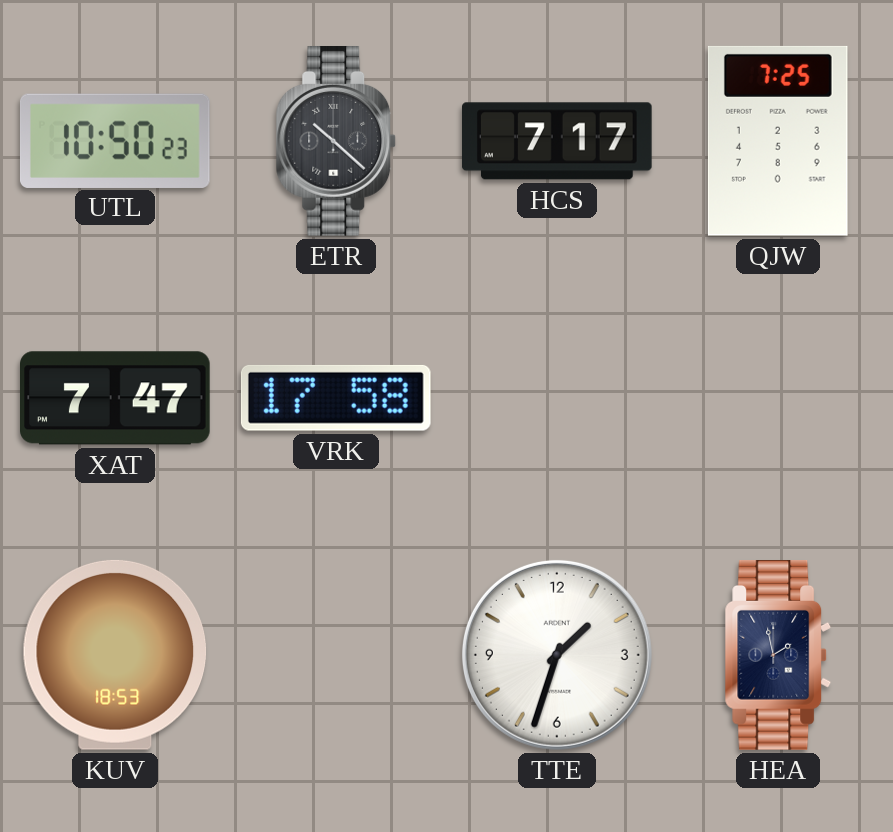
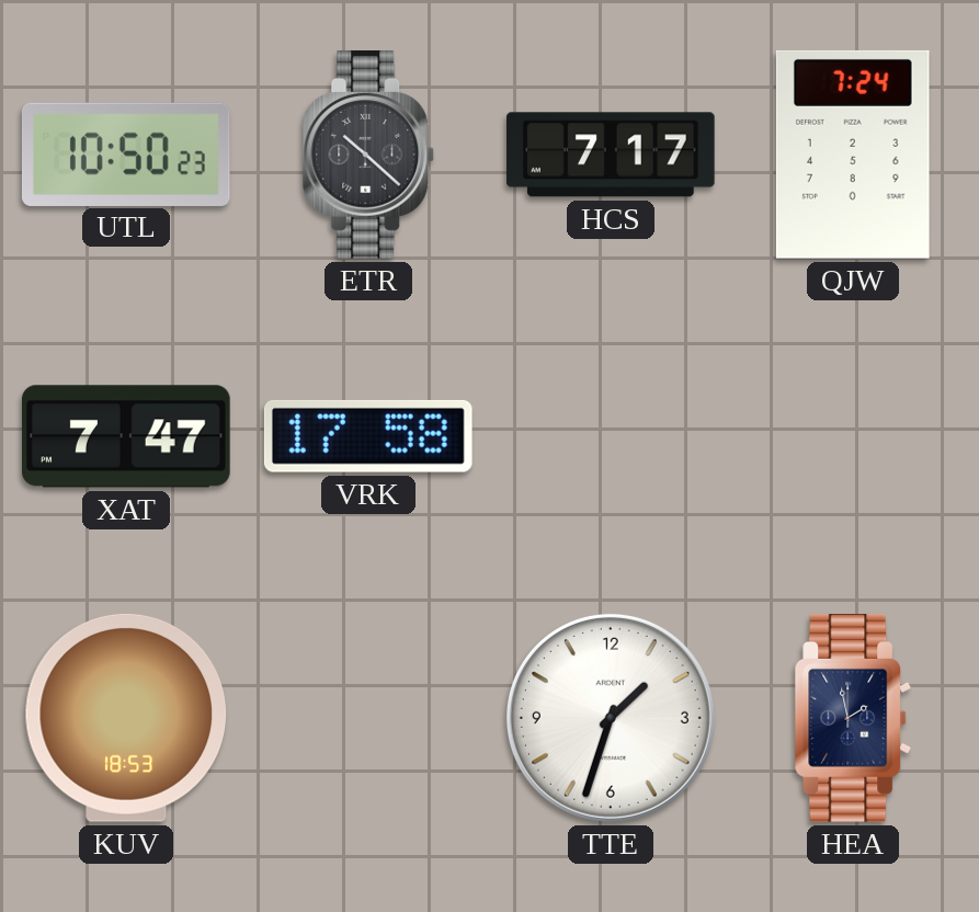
QJW: 7:25 -> 7:24
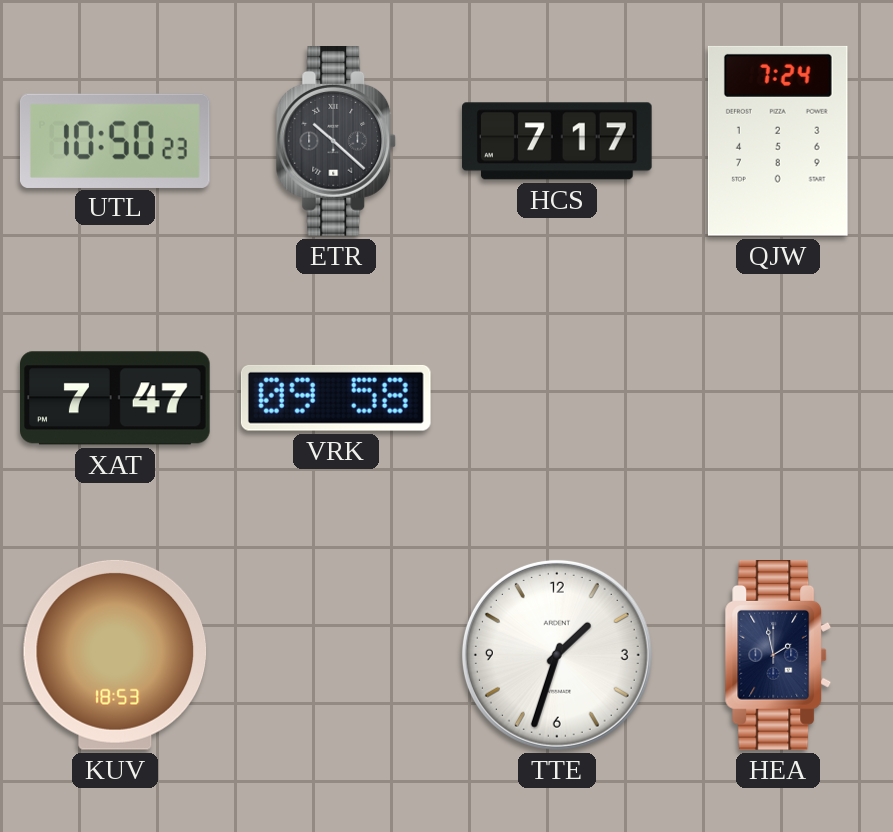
VRK: 17:58 -> 09:58
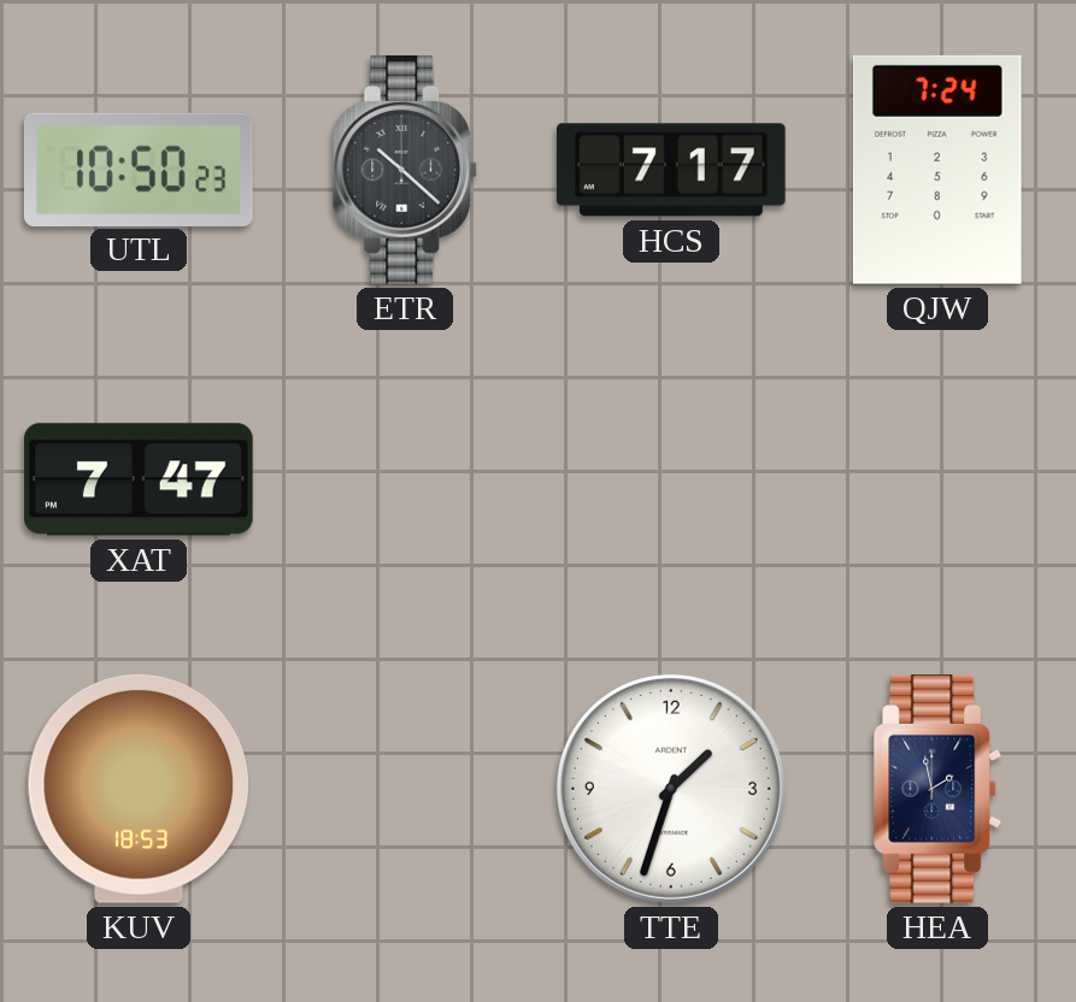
VRK: 09:58 -> none
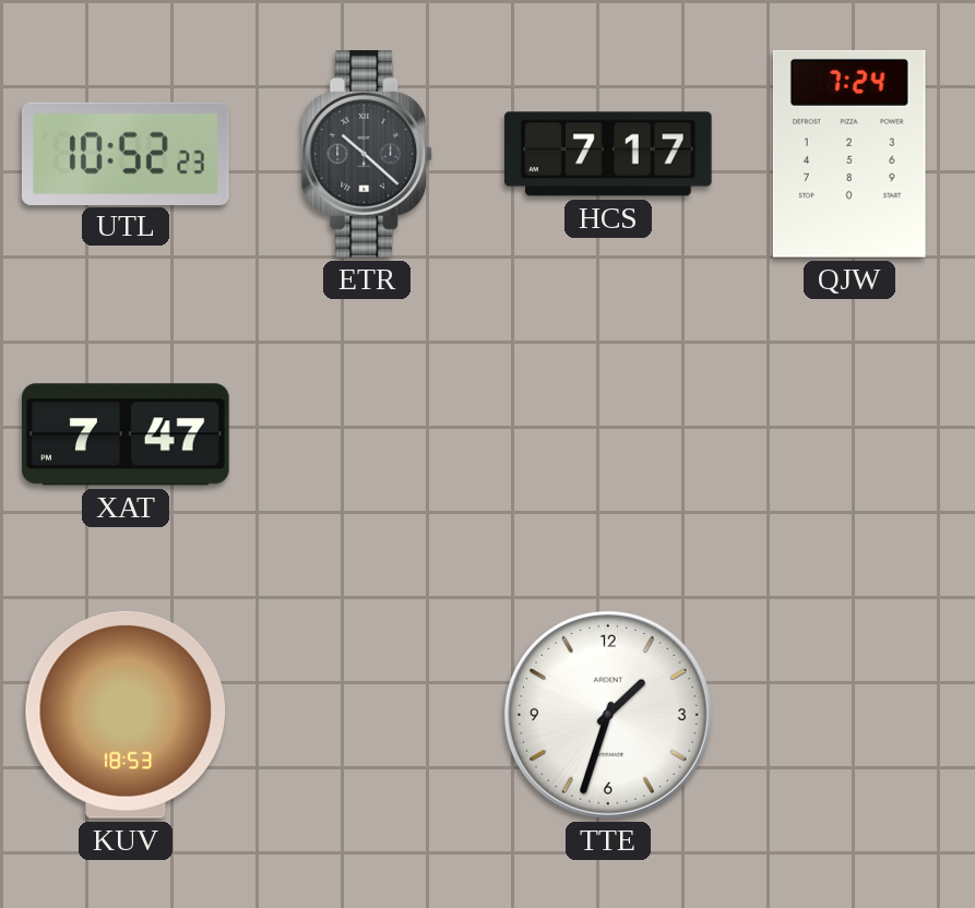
UTL: 10:50 -> 10:52
HEA: 1:58 -> none
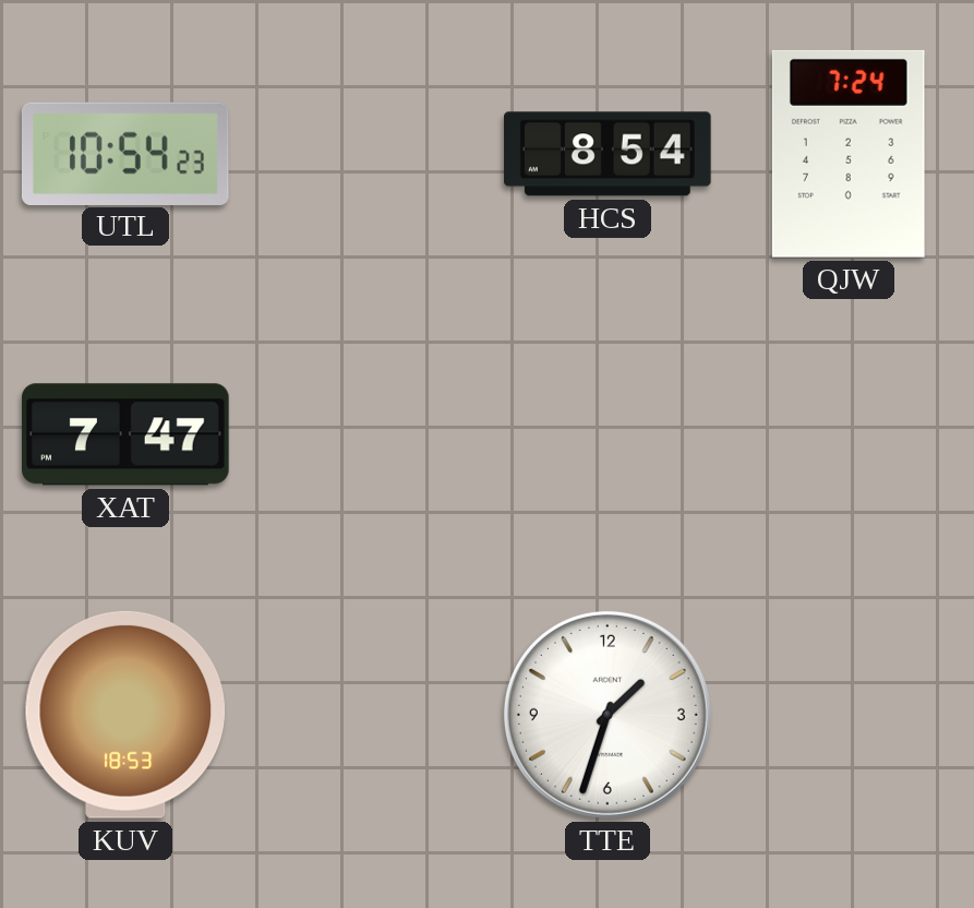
UTL: 10:52 -> 10:54
ETR: 10:22 -> none
HCS: 7:17 -> 8:54
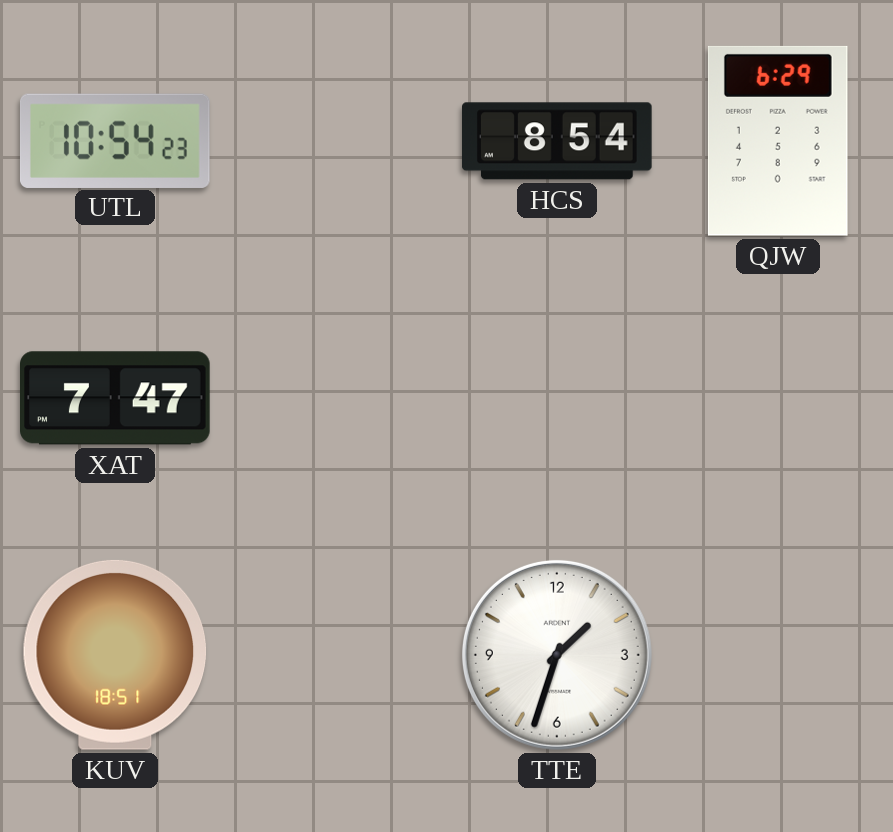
QJW: 7:24 -> 6:29
KUV: 18:53 -> 18:51
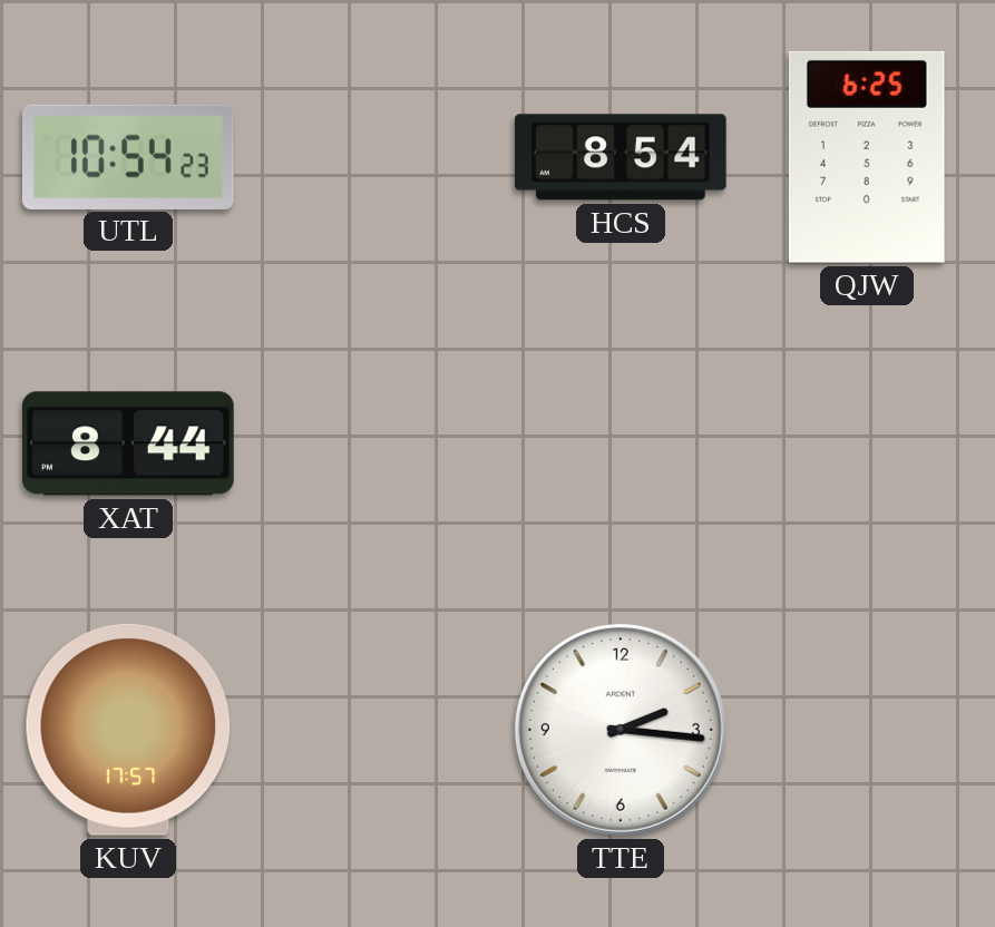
QJW: 6:29 -> 6:25
XAT: 7:47 -> 8:44
KUV: 18:51 -> 17:57
TTE: 1:33 -> 2:16
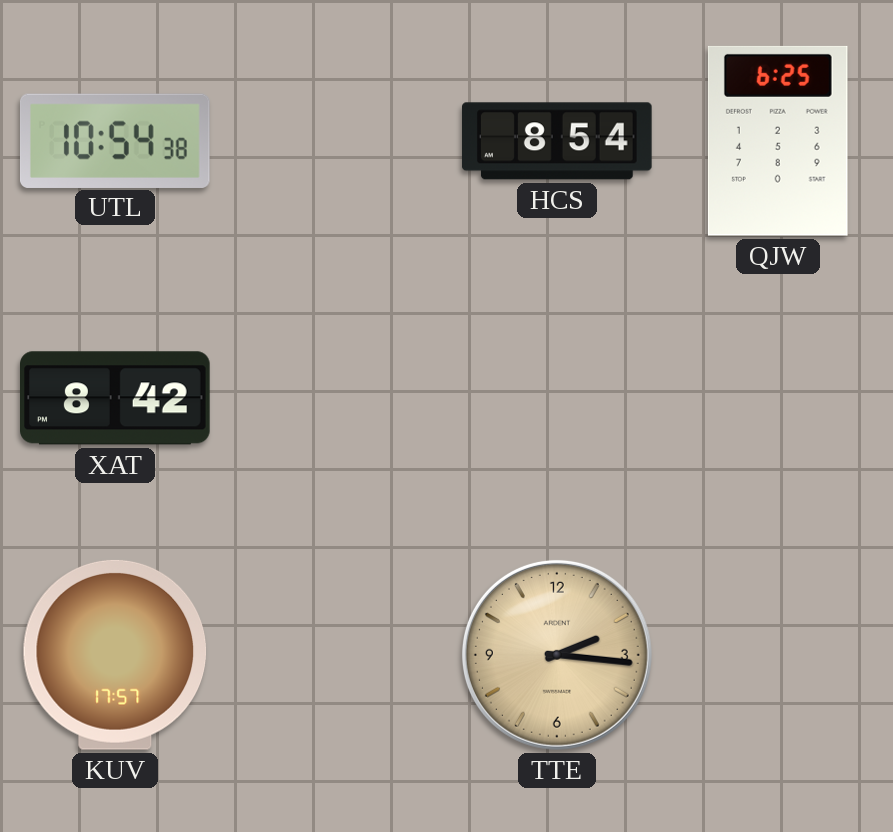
UTL: 10:54:23 -> 10:54:38
XAT: 8:44 -> 8:42
TTE dial: white -> champagne
